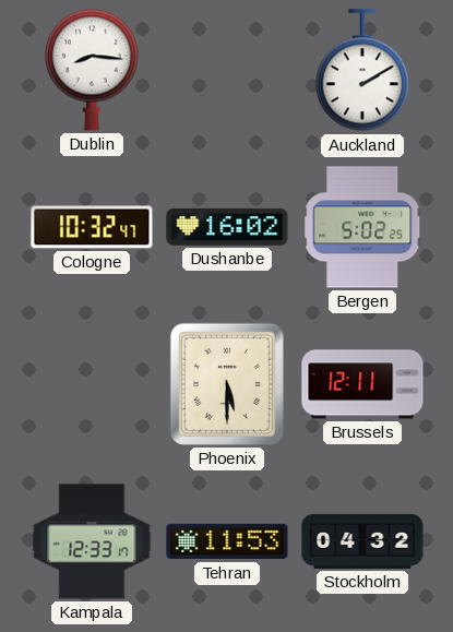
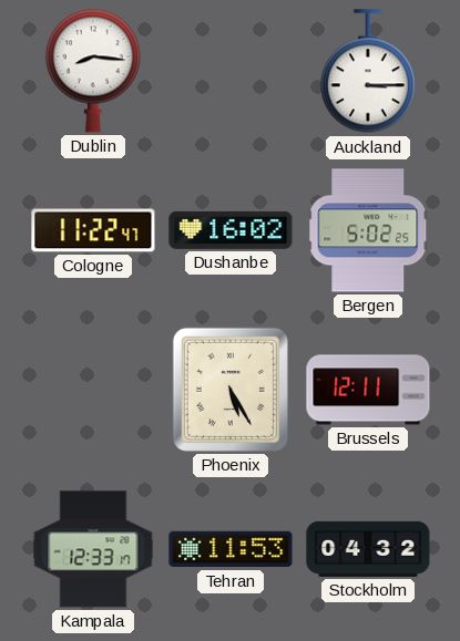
Auckland: 2:10 -> 3:15
Cologne: 10:32 -> 11:22
Phoenix: 5:30 -> 5:25
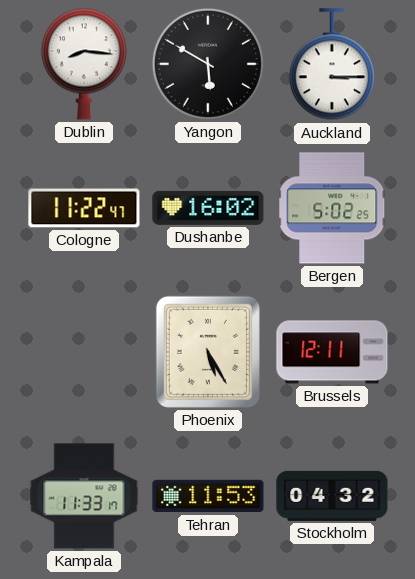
Yangon: none -> 5:50
Kampala: 12:33 -> 11:33
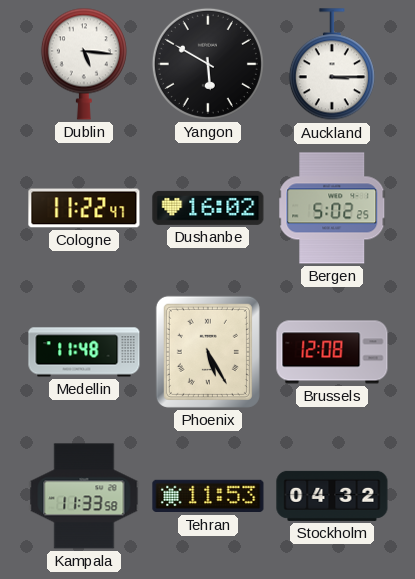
Dublin: 8:16 -> 5:16
Medellin: none -> 11:48
Brussels: 12:11 -> 12:08
Kampala: 11:33:17 -> 11:33:58
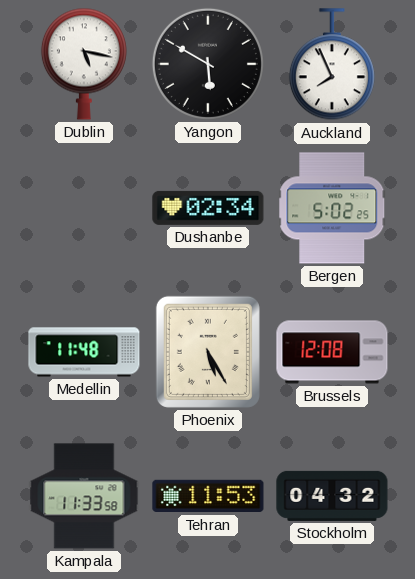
Dublin: 5:16 -> 5:17
Auckland: 3:15 -> 7:56
Cologne: 11:22 -> none
Dushanbe: 16:02 -> 02:34
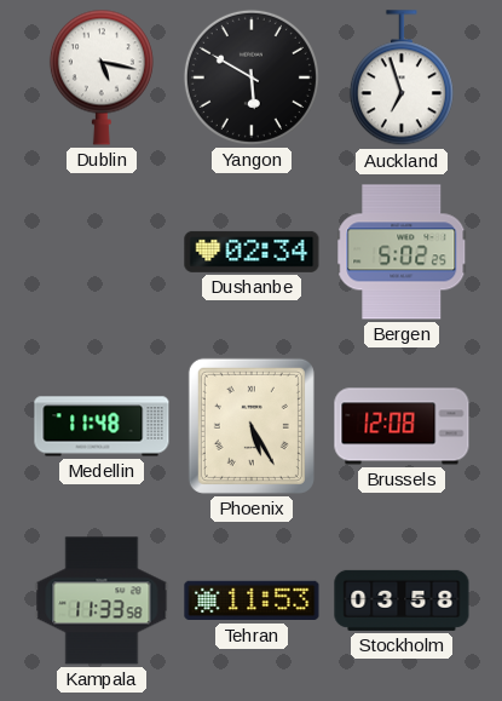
Auckland: 7:56 -> 6:57
Stockholm: 04:32 -> 03:58
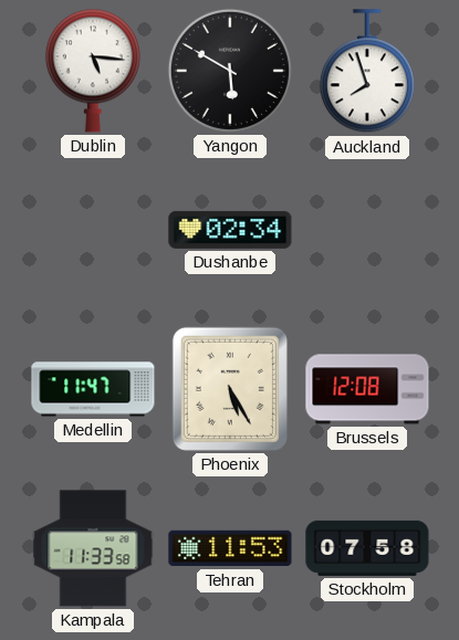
Dublin: 5:17 -> 5:16
Auckland: 6:57 -> 7:57
Bergen: 5:02 -> none
Medellin: 11:48 -> 11:47
Stockholm: 03:58 -> 07:58
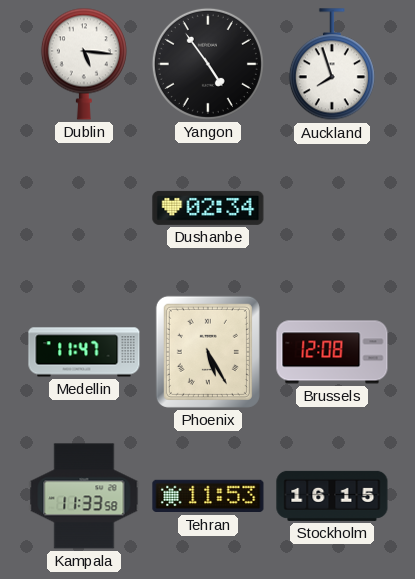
Yangon: 5:50 -> 4:54
Stockholm: 07:58 -> 16:15
